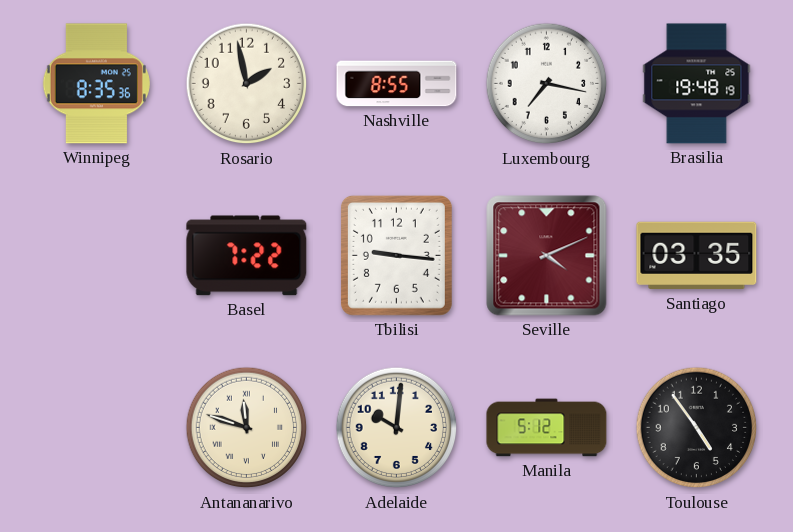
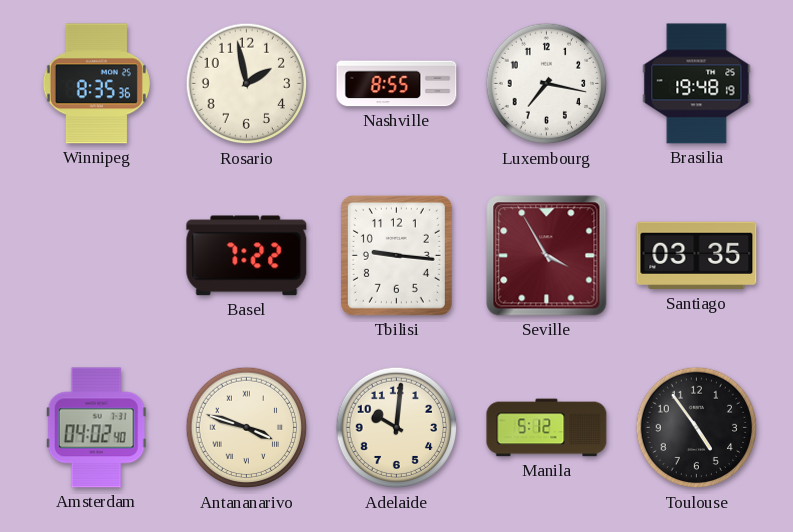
Seville: 4:11 -> 3:55
Amsterdam: none -> 04:02
Antananarivo: 11:48 -> 3:48
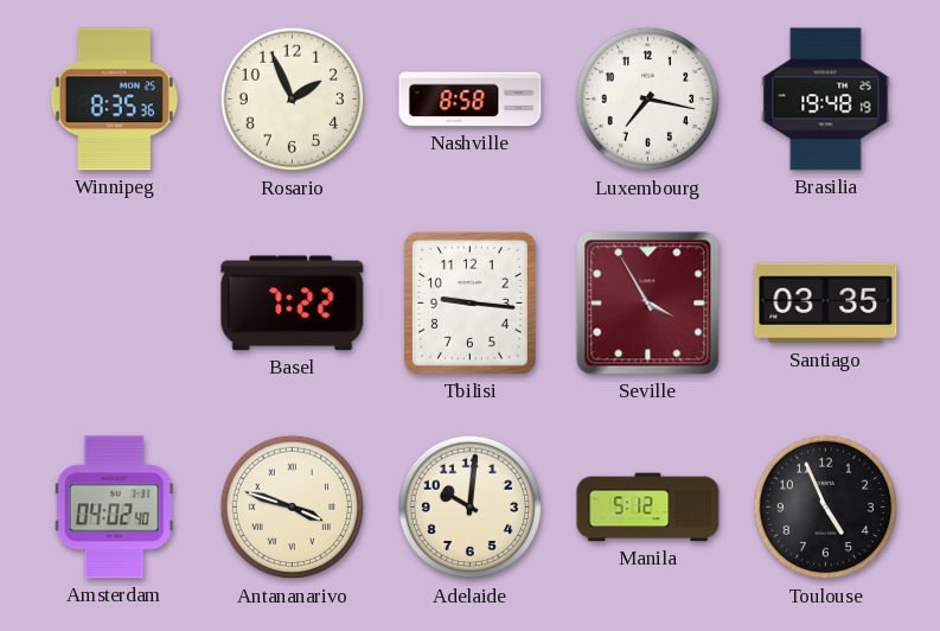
Rosario: 1:58 -> 1:56
Nashville: 8:55 -> 8:58
Toulouse: 4:54 -> 4:56
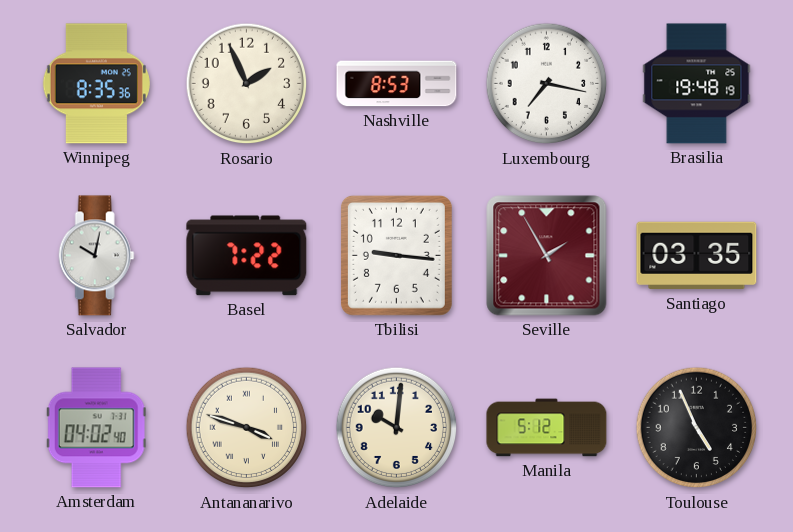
Nashville: 8:58 -> 8:53
Salvador: none -> 10:02
Seville: 3:55 -> 1:55
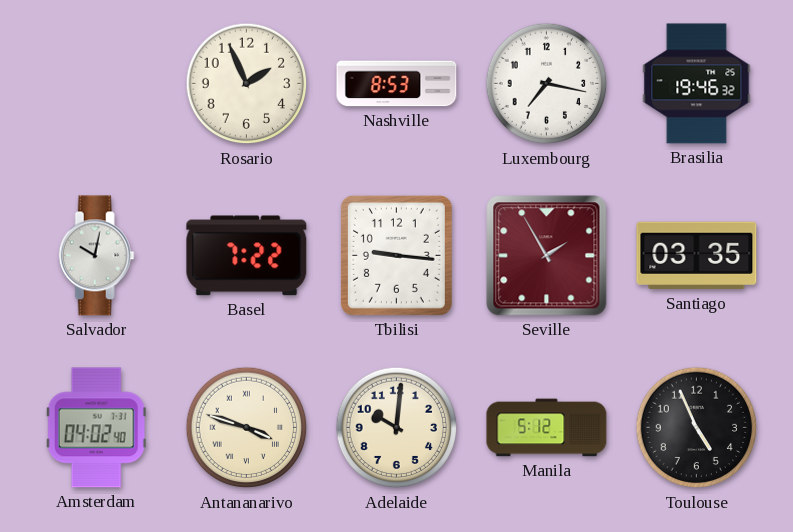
Winnipeg: 8:35 -> none
Brasilia: 19:48 -> 19:46
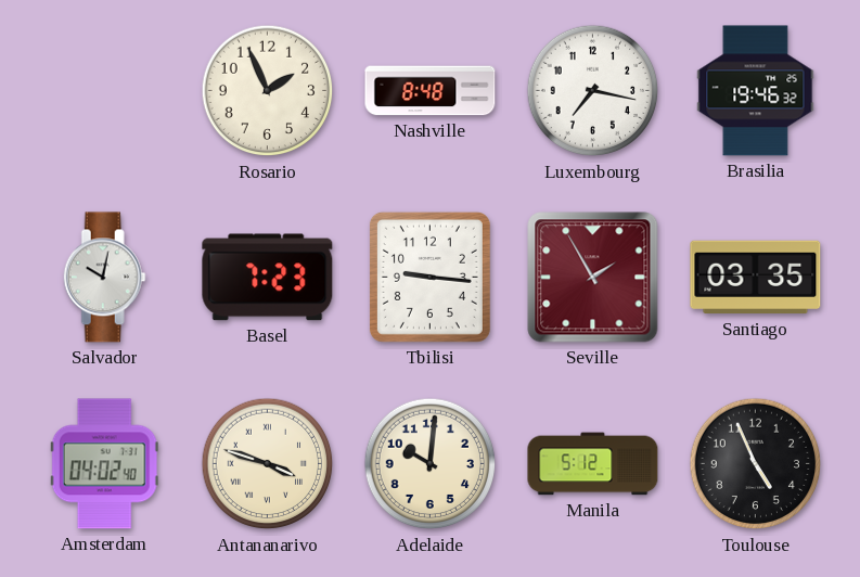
Nashville: 8:53 -> 8:48
Basel: 7:22 -> 7:23
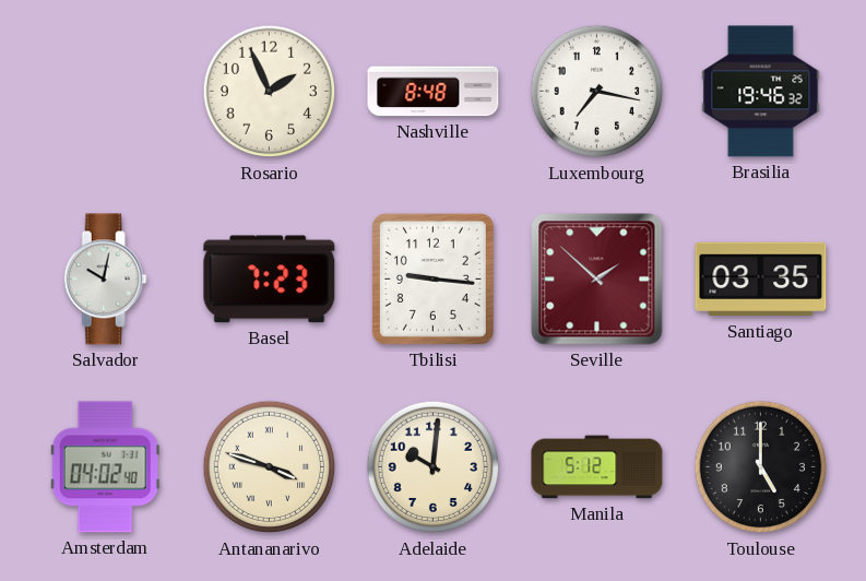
Seville: 1:55 -> 1:52
Toulouse: 4:56 -> 5:00
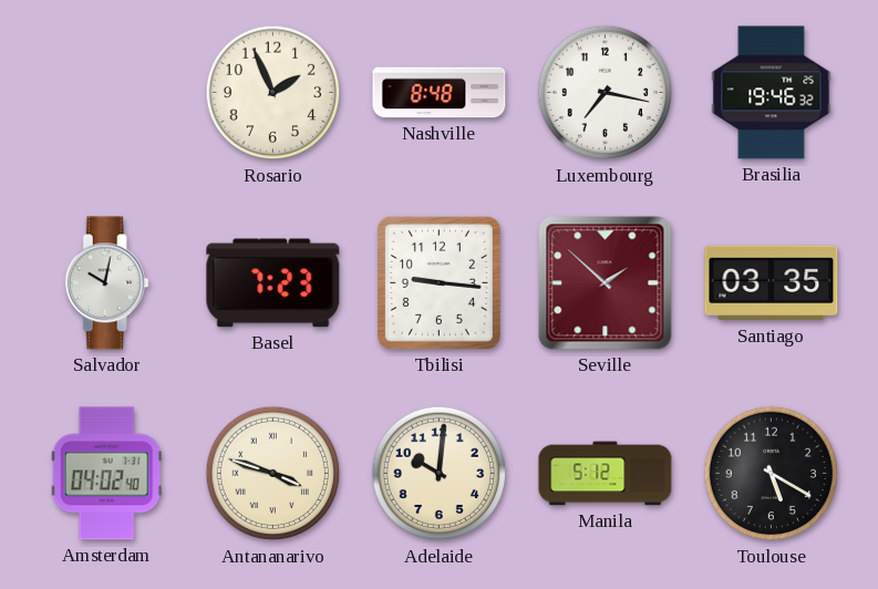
Toulouse: 5:00 -> 5:20
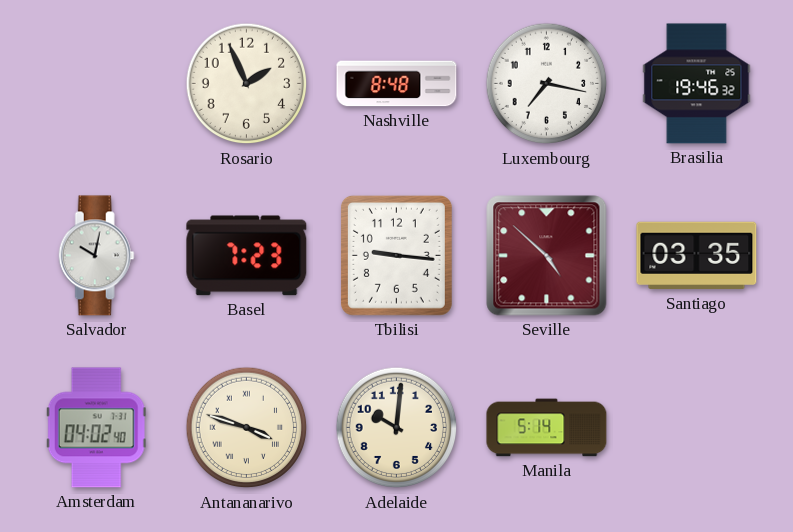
Seville: 1:52 -> 4:52
Manila: 5:12 -> 5:14
Toulouse: 5:20 -> none
